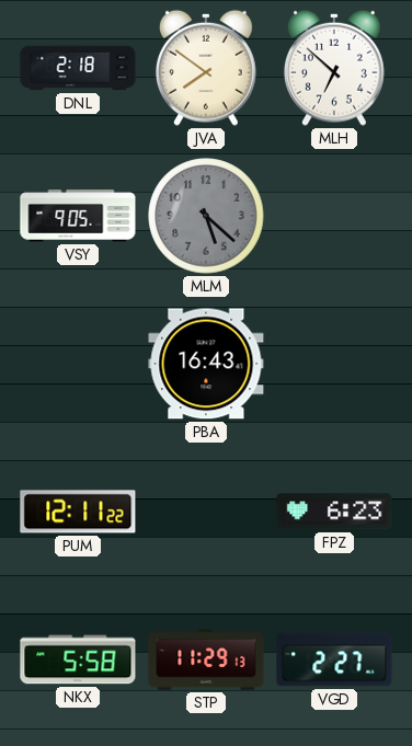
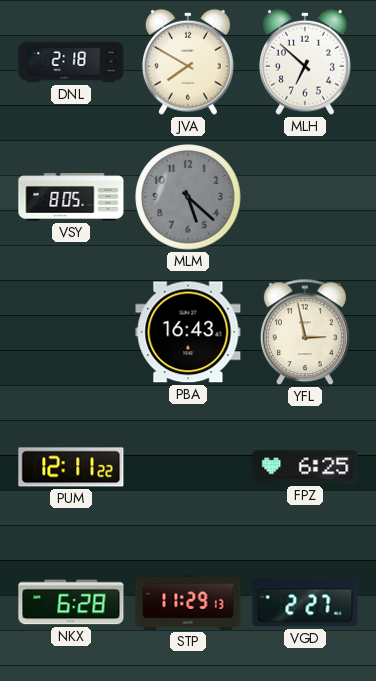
JVA: 7:51 -> 7:50
VSY: 9:05 -> 8:05
YFL: none -> 2:58
FPZ: 6:23 -> 6:25
NKX: 5:58 -> 6:28
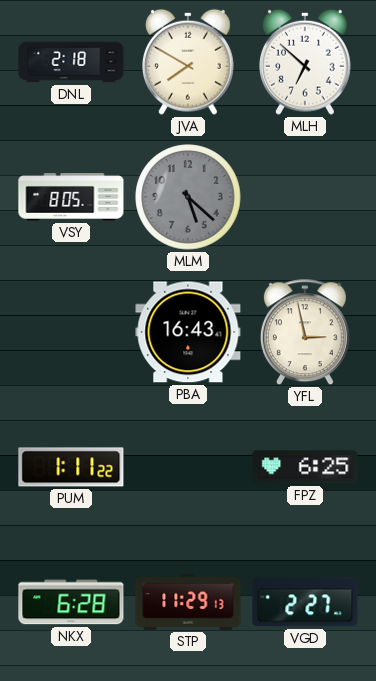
PUM: 12:11 -> 1:11
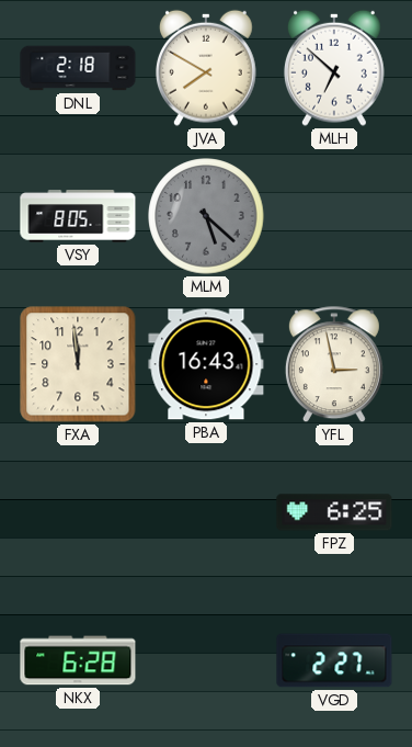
FXA: none -> 11:59
PUM: 1:11 -> none
STP: 11:29 -> none
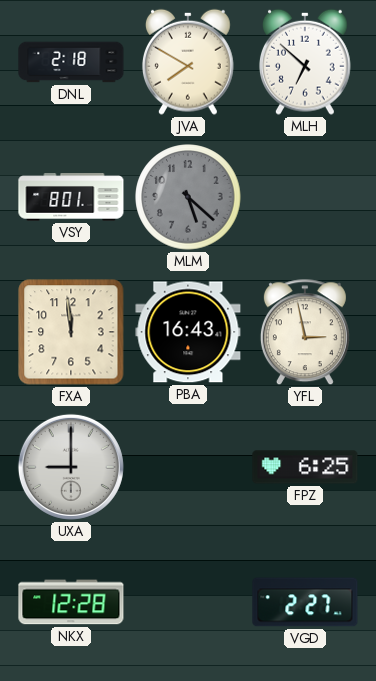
VSY: 8:05 -> 8:01
UXA: none -> 9:00
NKX: 6:28 -> 12:28
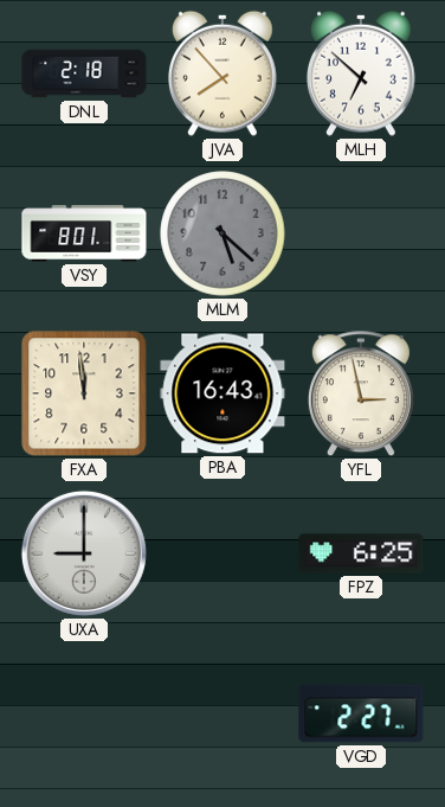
JVA: 7:50 -> 7:53
NKX: 12:28 -> none
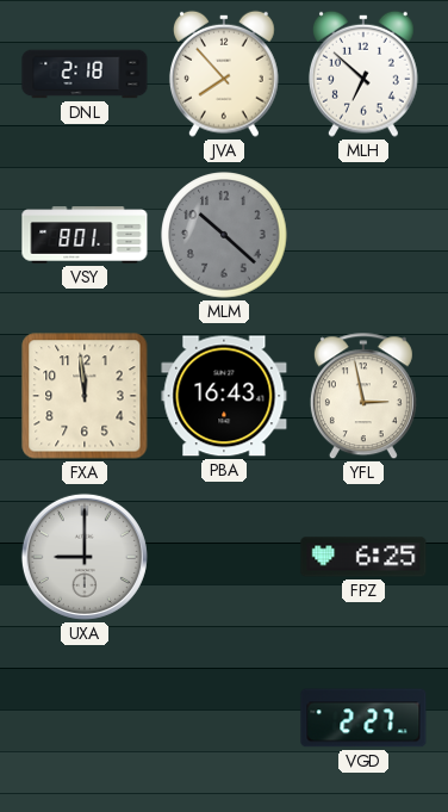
MLM: 5:22 -> 10:22
